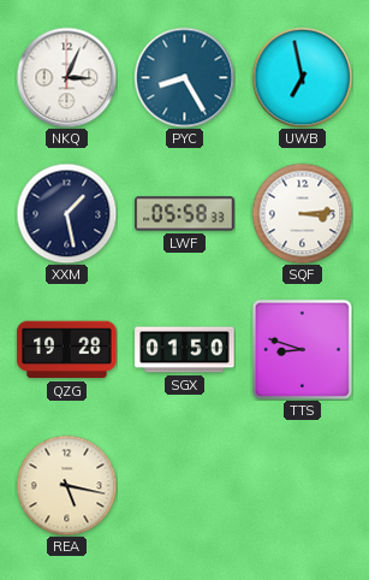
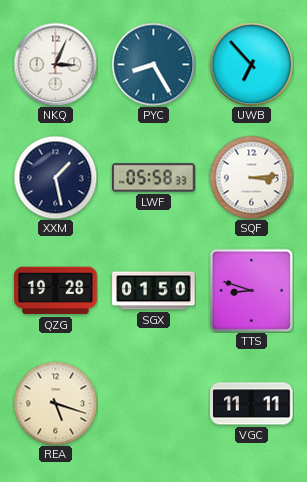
UWB: 6:58 -> 6:53
REA: 5:17 -> 5:18
VGC: none -> 11:11
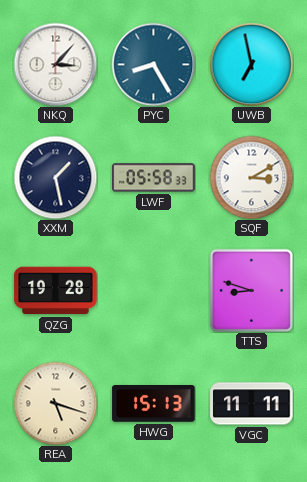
NKQ: 3:04 -> 3:07
UWB: 6:53 -> 6:58
SQF: 3:14 -> 3:10
SGX: 01:50 -> none
HWG: none -> 15:13
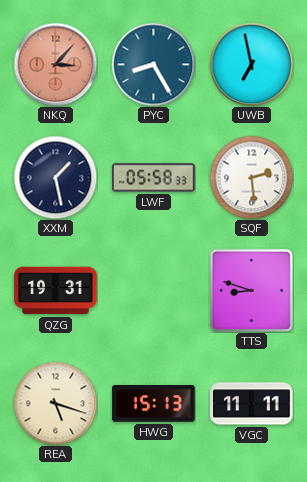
NKQ dial: white -> salmon
SQF: 3:10 -> 2:29
QZG: 19:28 -> 19:31
